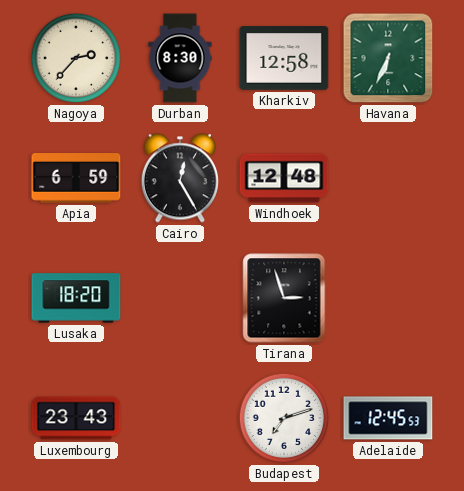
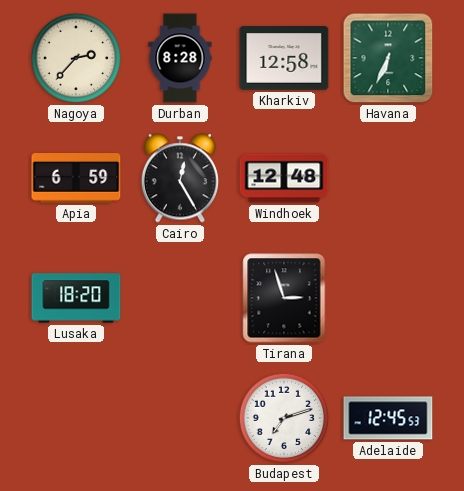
Durban: 8:30 -> 8:28
Luxembourg: 23:43 -> none
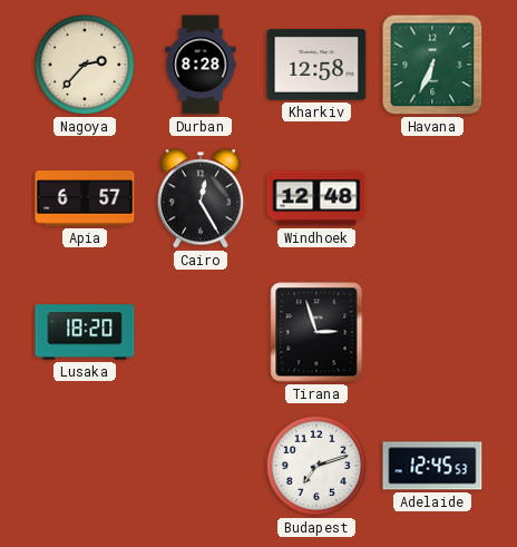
Apia: 6:59 -> 6:57
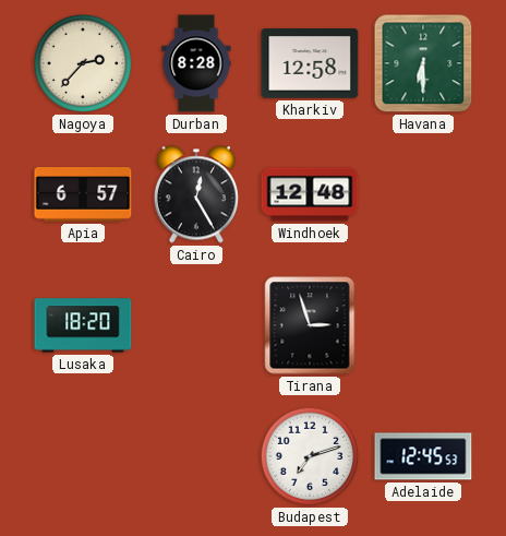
Havana: 6:34 -> 6:30
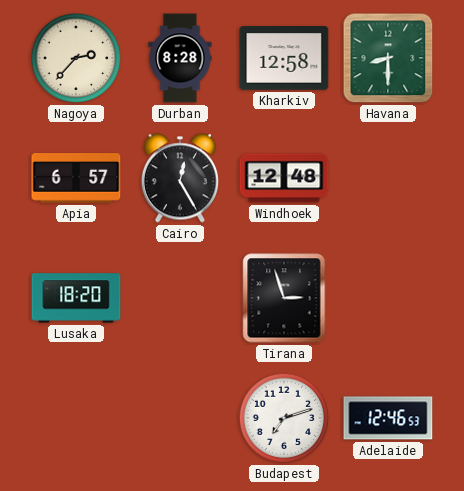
Havana: 6:30 -> 8:30
Adelaide: 12:45 -> 12:46
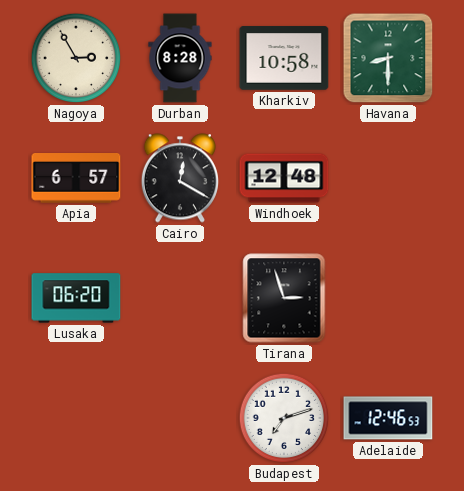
Nagoya: 2:37 -> 2:55
Kharkiv: 12:58 -> 10:58
Cairo: 12:25 -> 12:20
Lusaka: 18:20 -> 06:20
